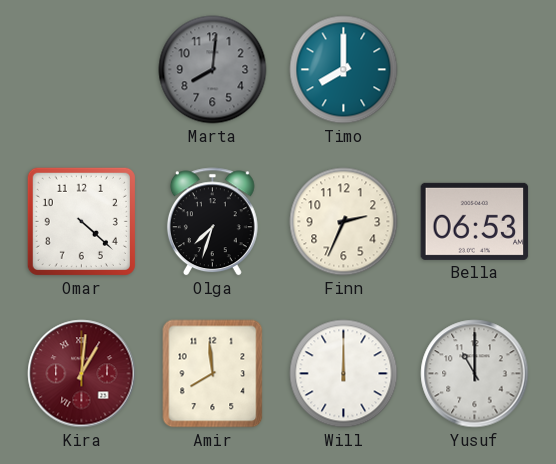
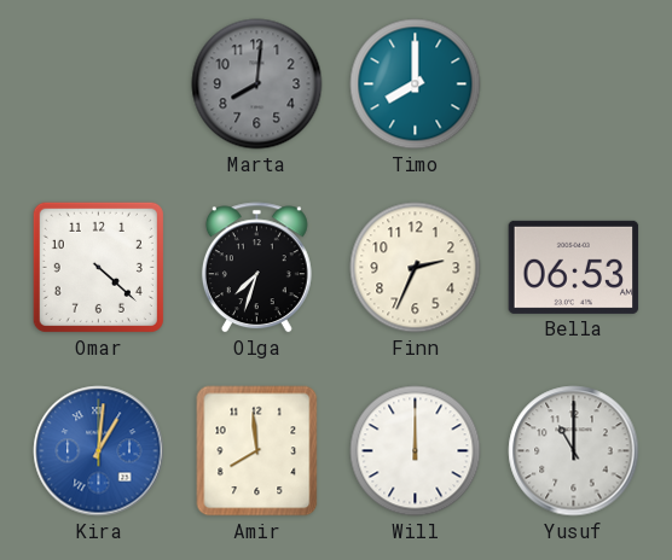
Kira dial: burgundy -> blue
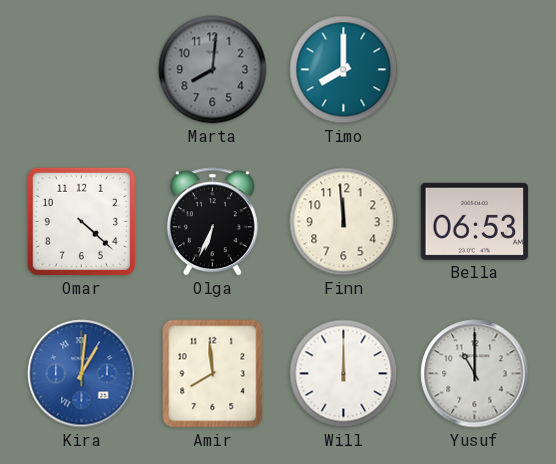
Olga: 7:33 -> 6:34
Finn: 2:34 -> 11:59
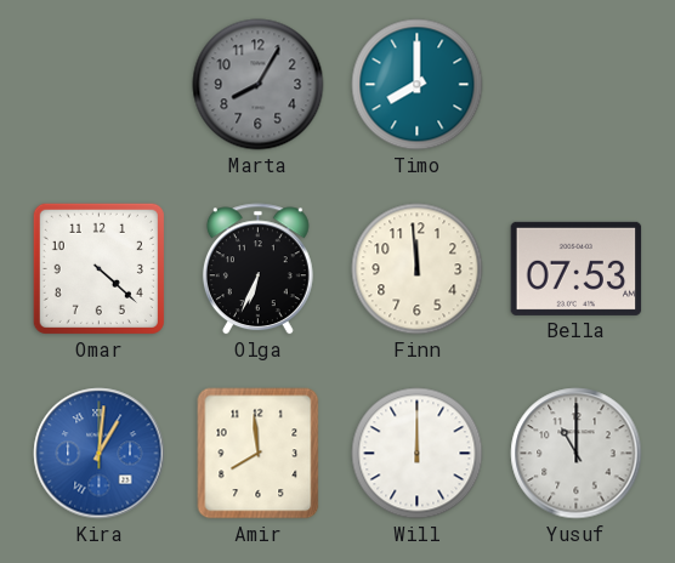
Marta: 8:01 -> 8:05
Bella: 06:53 -> 07:53
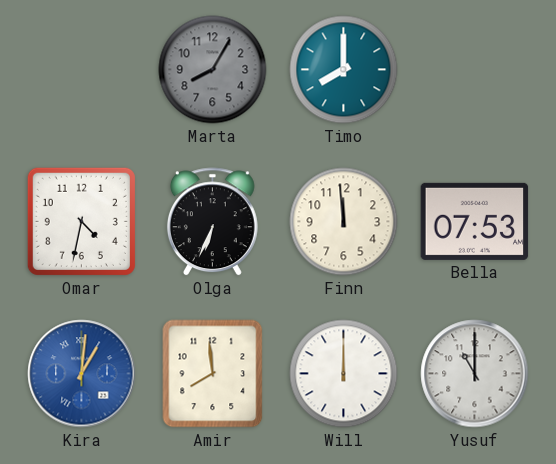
Omar: 4:22 -> 4:32
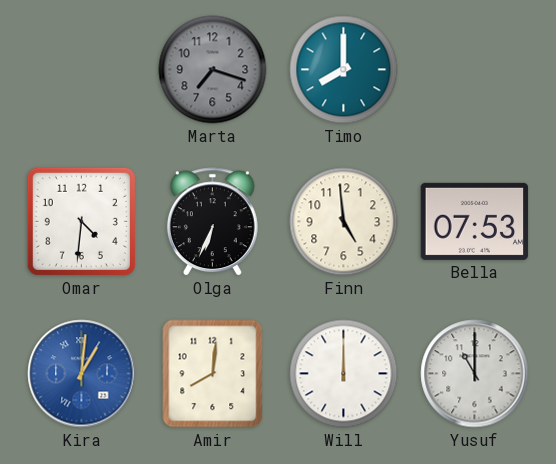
Marta: 8:05 -> 7:18
Omar: 4:32 -> 4:31
Finn: 11:59 -> 4:59
Amir: 7:59 -> 8:01
